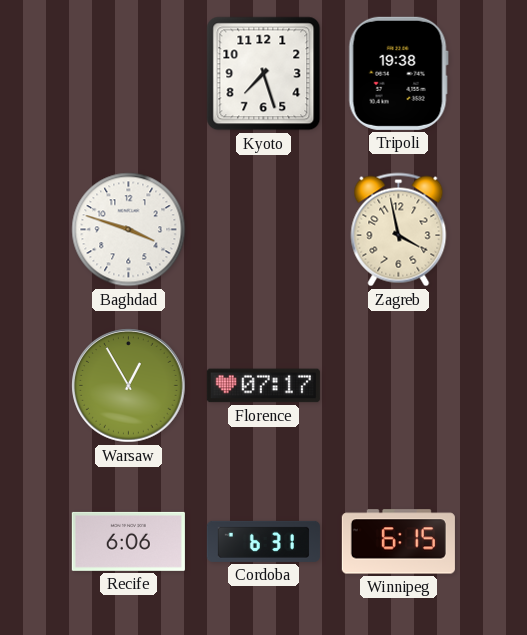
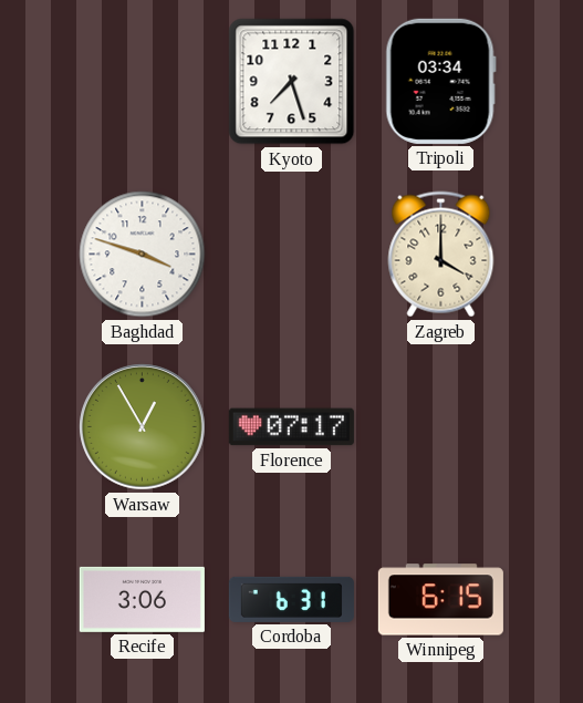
Tripoli: 19:38 -> 03:34
Zagreb: 3:58 -> 4:00
Recife: 6:06 -> 3:06
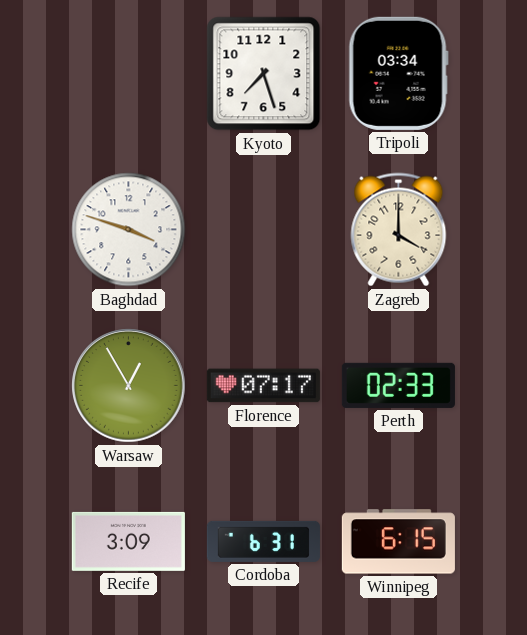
Perth: none -> 02:33
Recife: 3:06 -> 3:09
